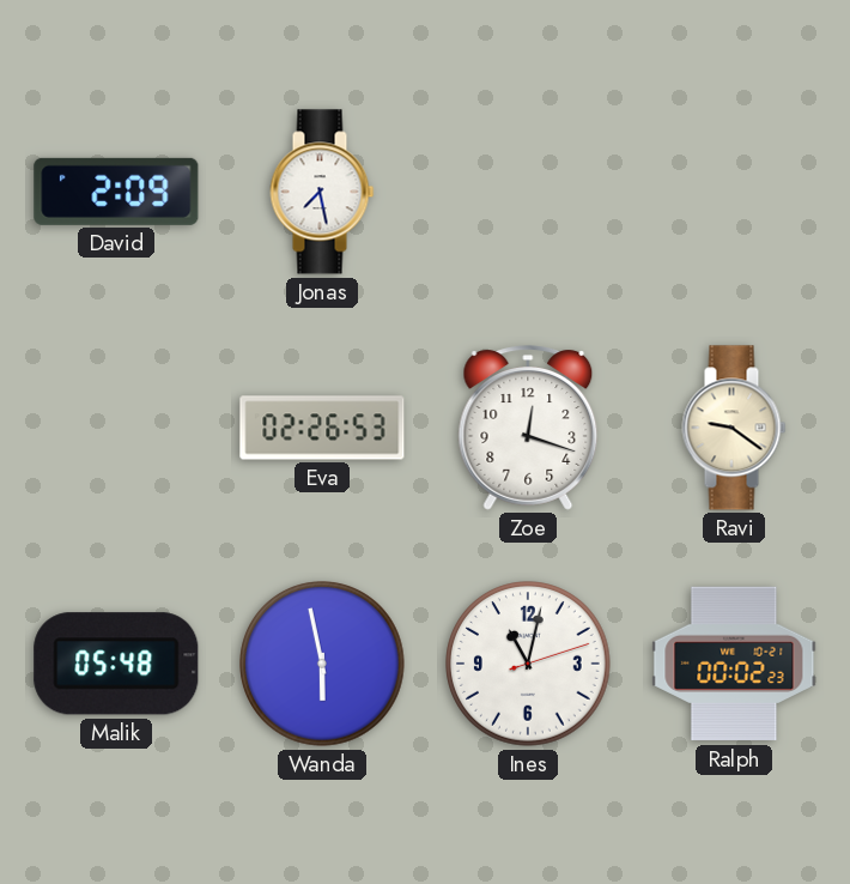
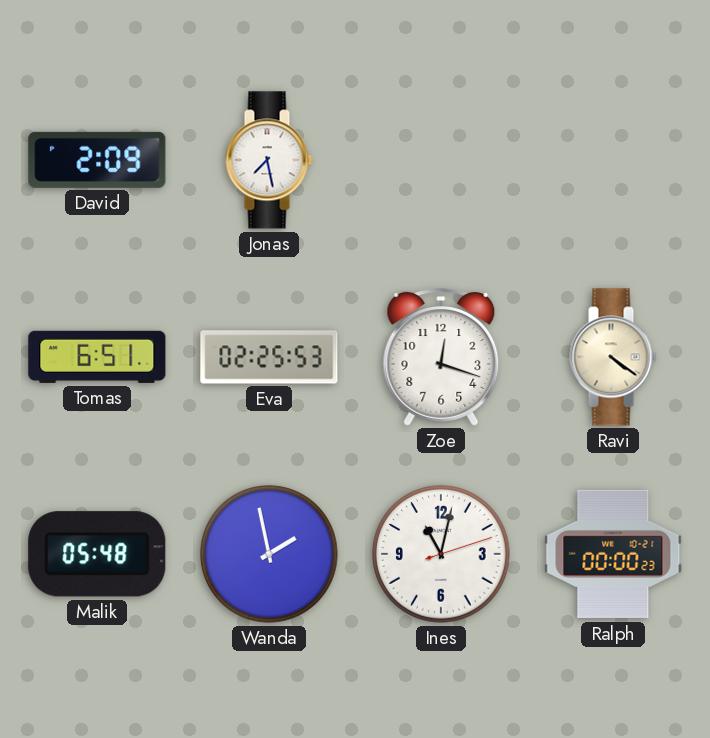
Tomas: none -> 6:51
Eva: 02:26 -> 02:25
Ravi: 9:21 -> 4:21
Wanda: 5:58 -> 1:58
Ralph: 00:02 -> 00:00
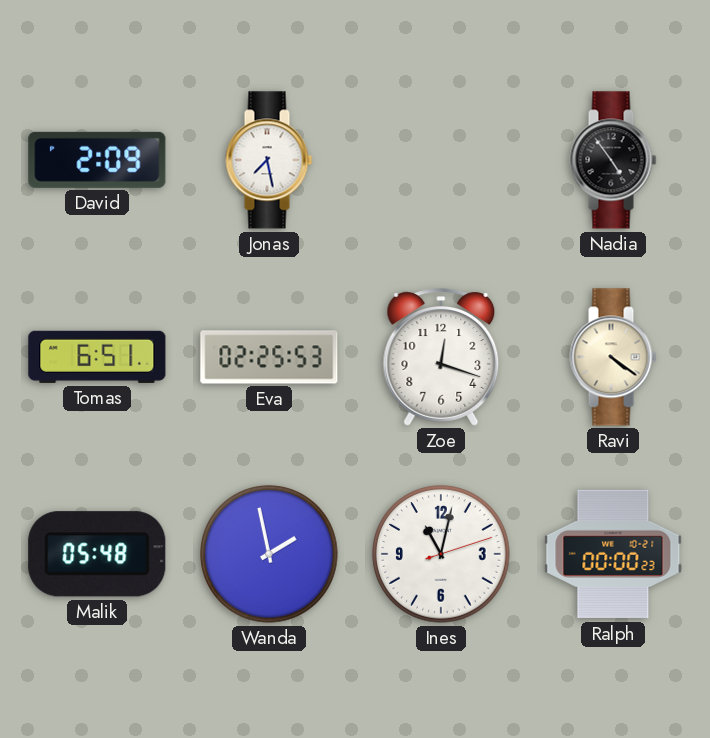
Nadia: none -> 4:54
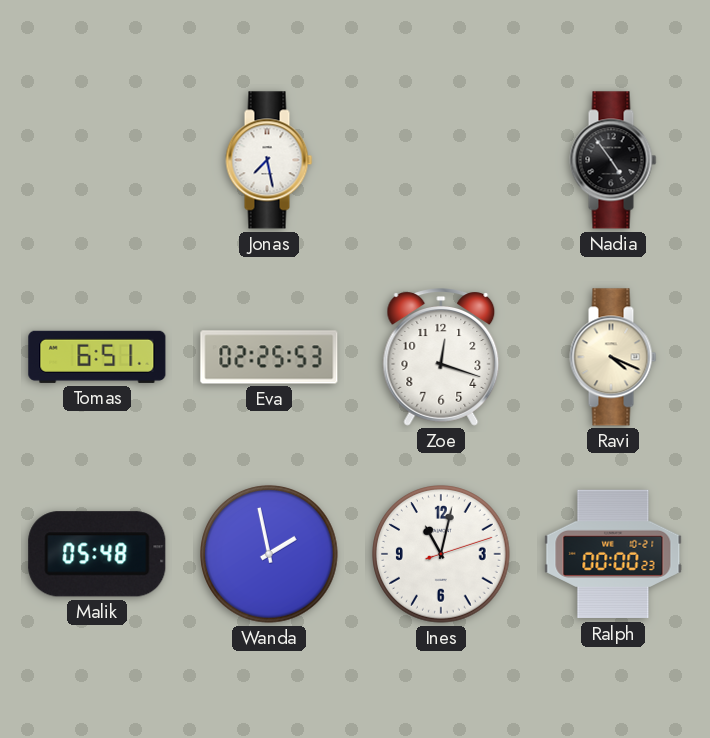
David: 2:09 -> none
Ravi: 4:21 -> 4:19
